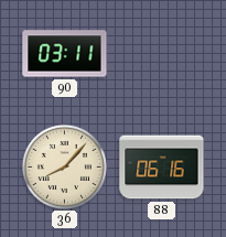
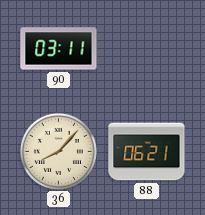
88: 06:16 -> 06:21
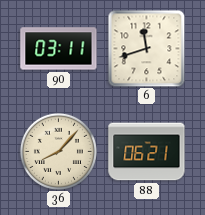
6: none -> 11:42
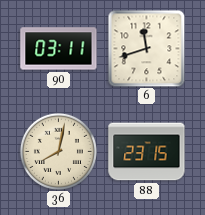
36: 8:07 -> 8:02
88: 06:21 -> 23:15
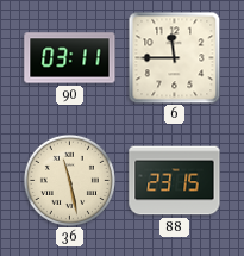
6: 11:42 -> 11:45
36: 8:02 -> 11:28
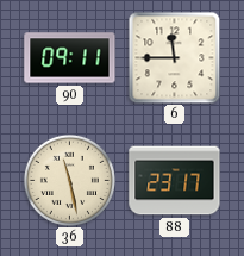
90: 03:11 -> 09:11
88: 23:15 -> 23:17
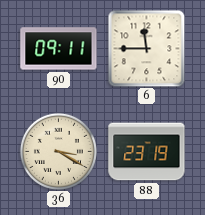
36: 11:28 -> 3:20
88: 23:17 -> 23:19
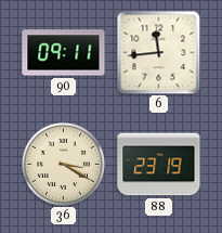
6: 11:45 -> 11:44
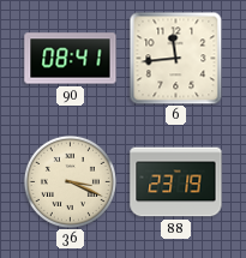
90: 09:11 -> 08:41
36: 3:20 -> 3:19
